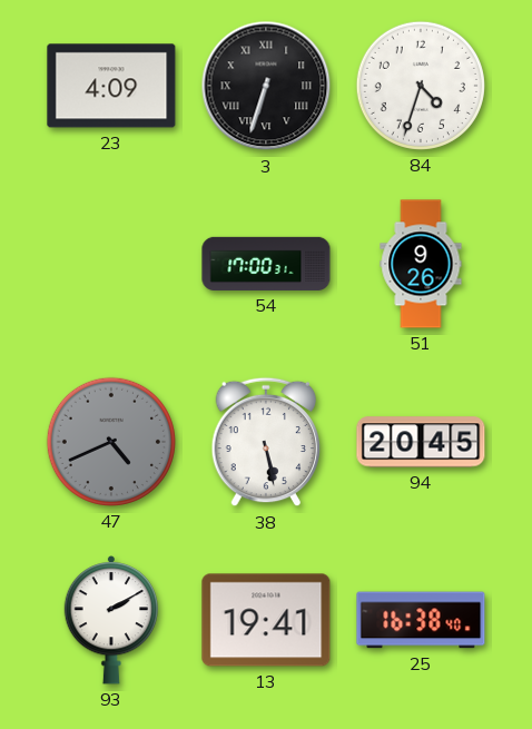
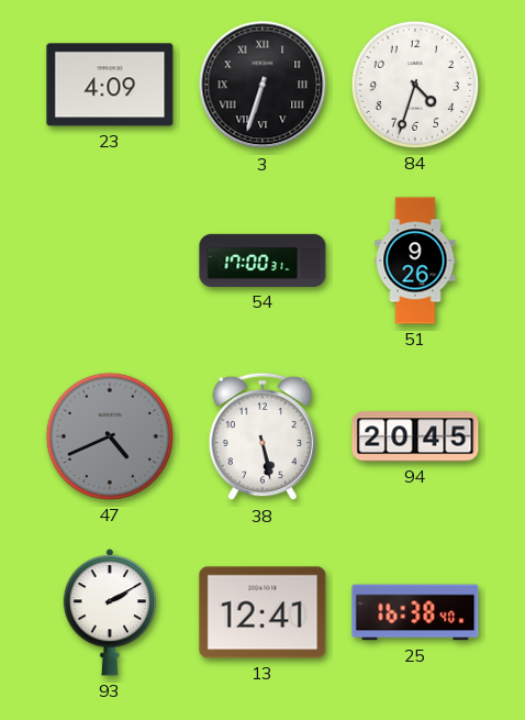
13: 19:41 -> 12:41
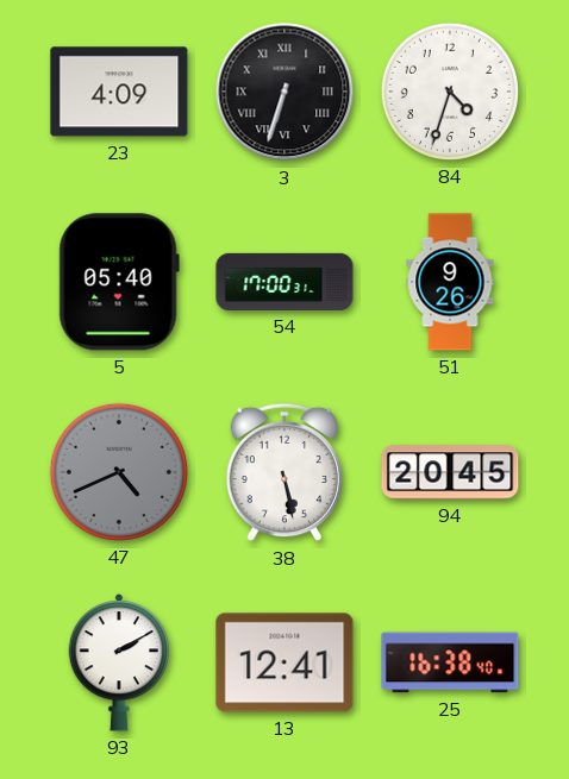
5: none -> 05:40
